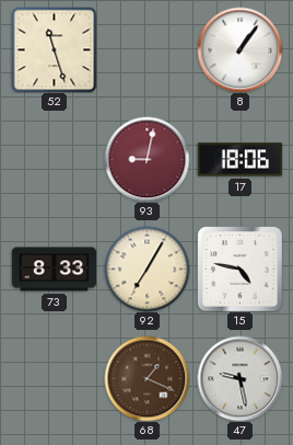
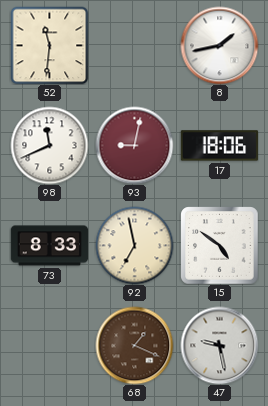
52: 11:27 -> 11:31
8: 1:06 -> 1:43
98: none -> 11:41
92: 7:05 -> 6:58
15: 4:47 -> 4:51
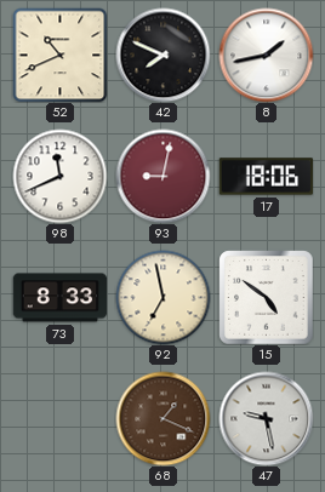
52: 11:31 -> 10:41
42: none -> 7:49
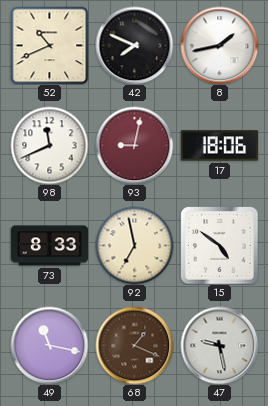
49: none -> 11:17
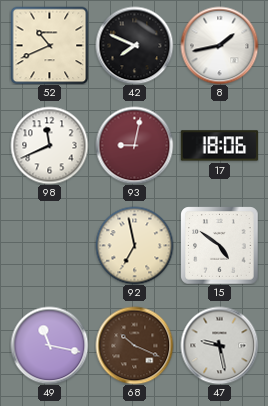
73: 8:33 -> none
68: 1:19 -> 10:19
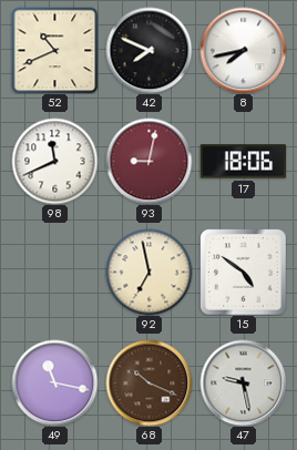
8: 1:43 -> 7:43
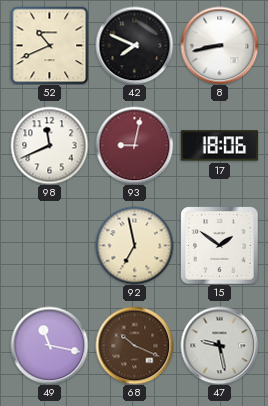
8: 7:43 -> 8:43
15: 4:51 -> 1:51
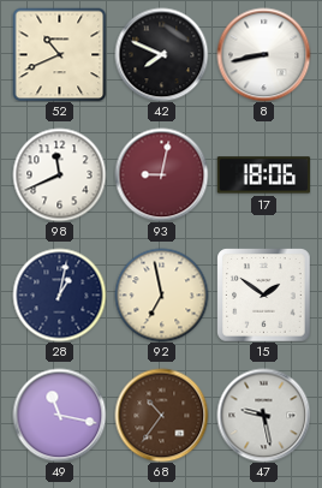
28: none -> 1:02
68: 10:19 -> 10:36
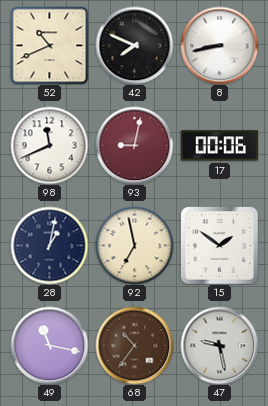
17: 18:06 -> 00:06
